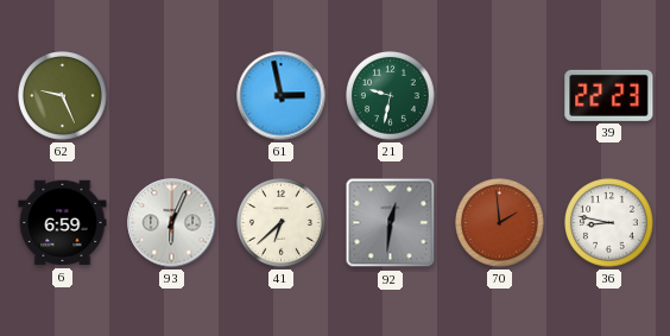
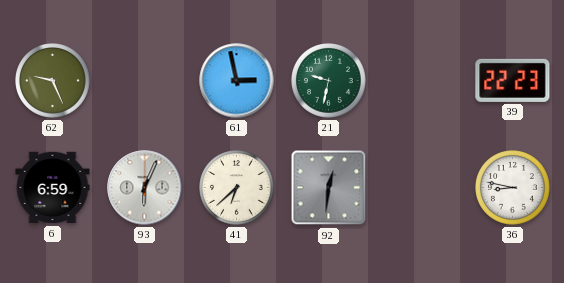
70: 1:59 -> none
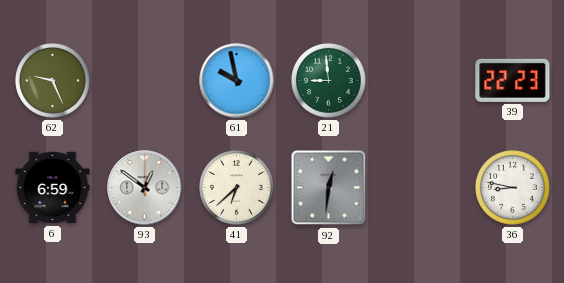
61: 2:58 -> 9:58
21: 9:32 -> 8:59
93: 6:04 -> 12:51
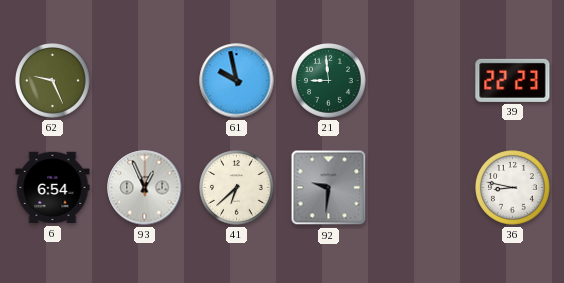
6: 6:59 -> 6:54
93: 12:51 -> 12:56
92: 12:31 -> 9:31
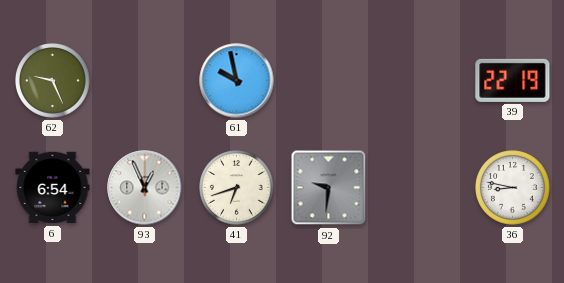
21: 8:59 -> none
39: 22:23 -> 22:19
41: 6:38 -> 6:42
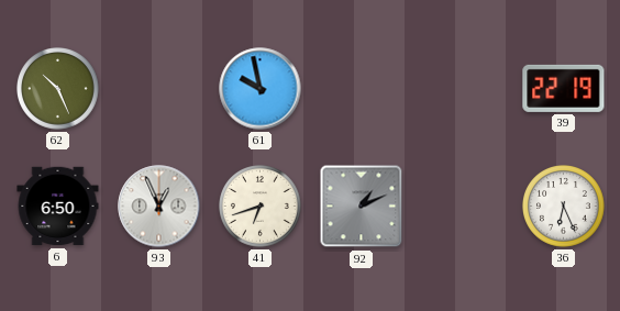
62: 9:26 -> 10:26
6: 6:54 -> 6:50
92: 9:31 -> 1:11
36: 8:47 -> 6:26
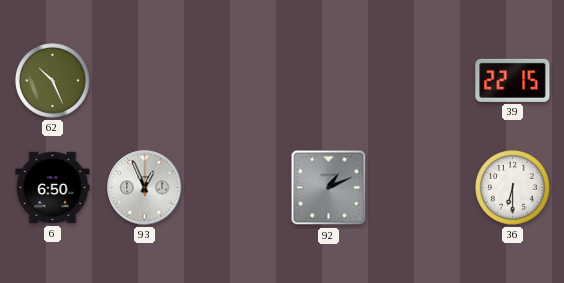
61: 9:58 -> none
39: 22:19 -> 22:15
41: 6:42 -> none
36: 6:26 -> 6:30
